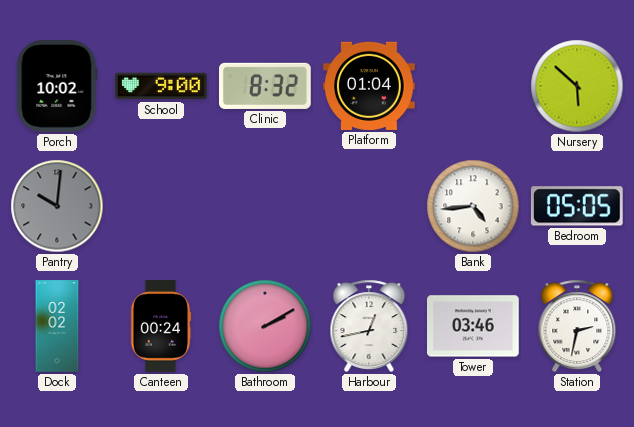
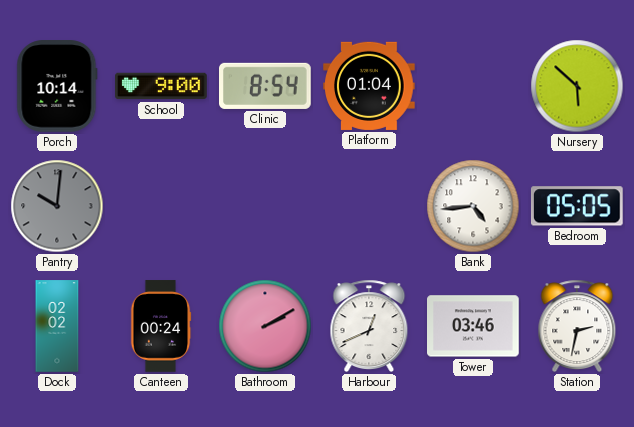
Porch: 10:02 -> 10:14
Clinic: 8:32 -> 8:54
Harbour: 12:43 -> 12:41
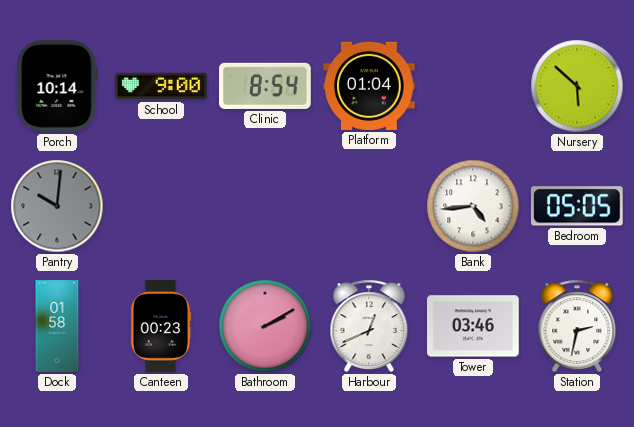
Dock: 02:02 -> 01:58
Canteen: 00:24 -> 00:23
